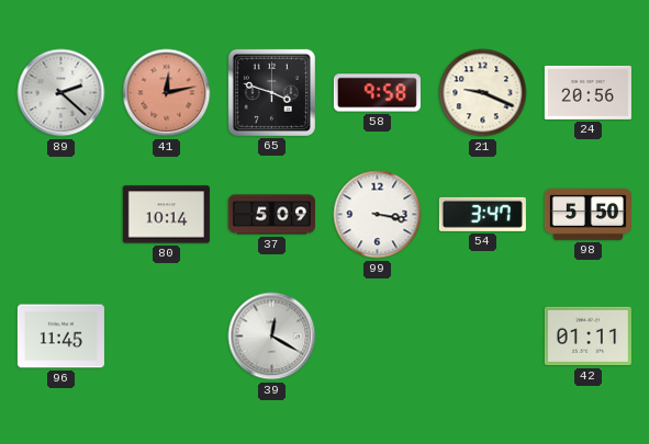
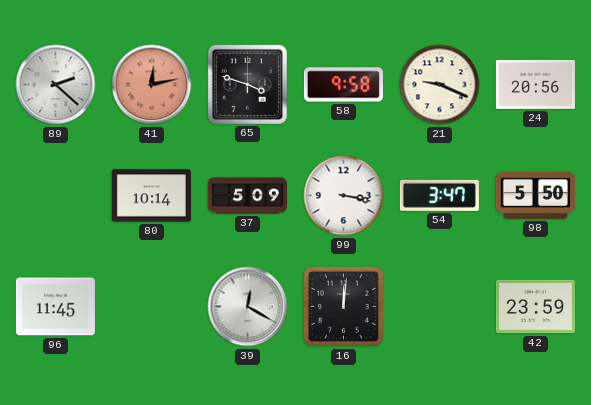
16: none -> 12:01
42: 01:11 -> 23:59
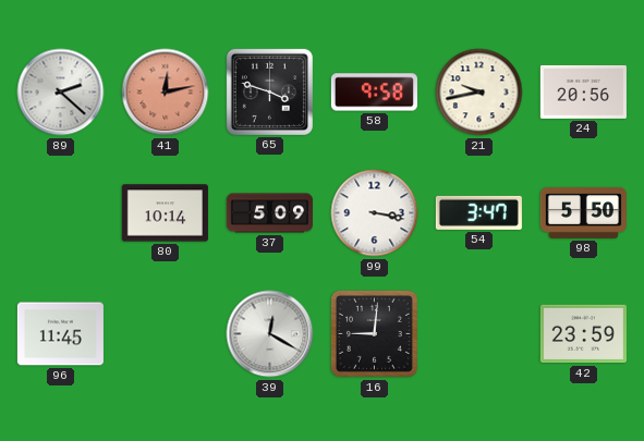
21: 9:19 -> 9:43
16: 12:01 -> 9:01
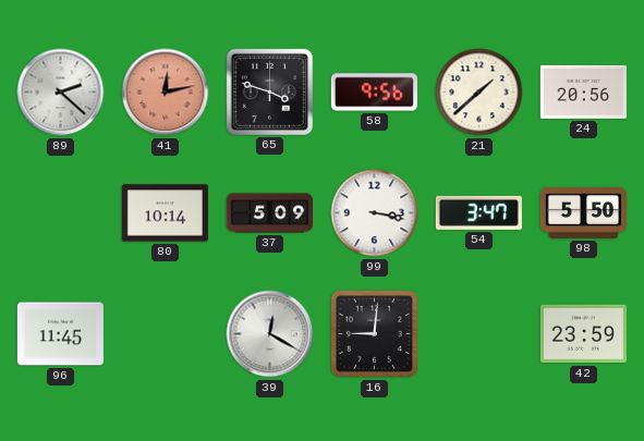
58: 9:58 -> 9:56
21: 9:43 -> 1:38
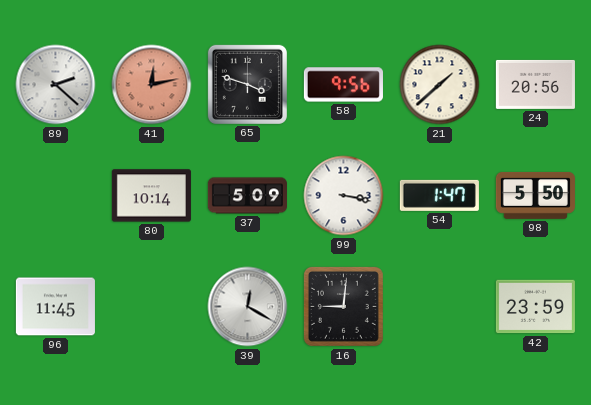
54: 3:47 -> 1:47
